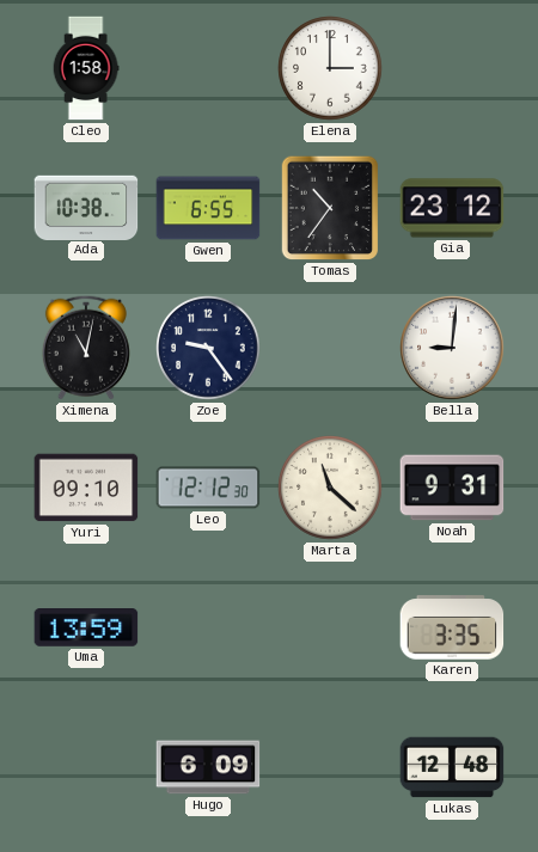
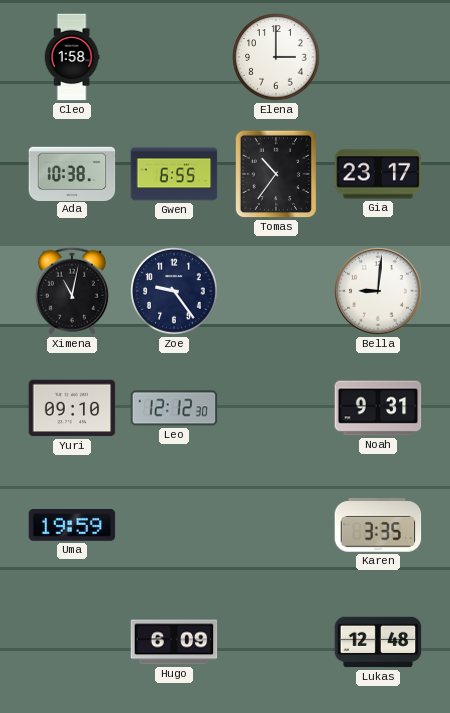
Gia: 23:12 -> 23:17
Marta: 11:22 -> none
Uma: 13:59 -> 19:59
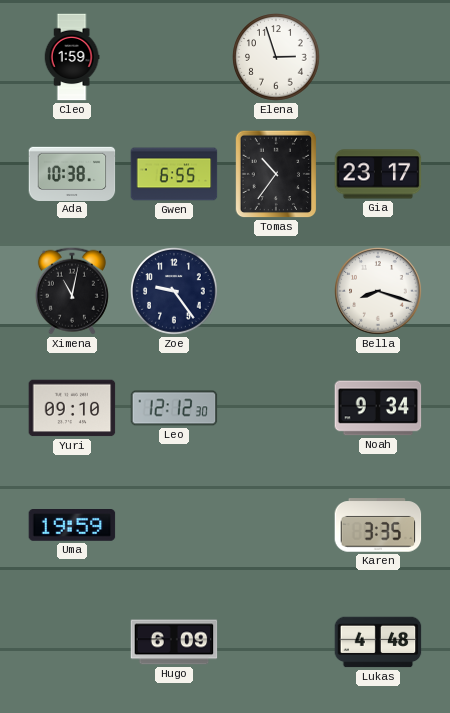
Cleo: 1:58 -> 1:59
Elena: 3:00 -> 2:57
Bella: 9:01 -> 8:18
Noah: 9:31 -> 9:34
Lukas: 12:48 -> 4:48
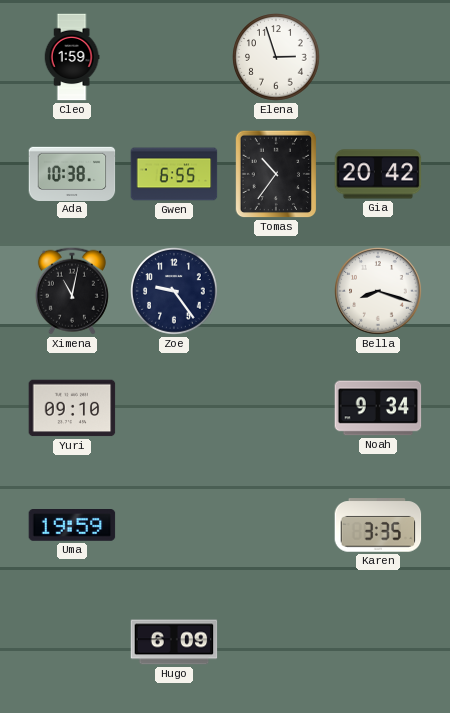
Gia: 23:17 -> 20:42
Leo: 12:12 -> none
Lukas: 4:48 -> none
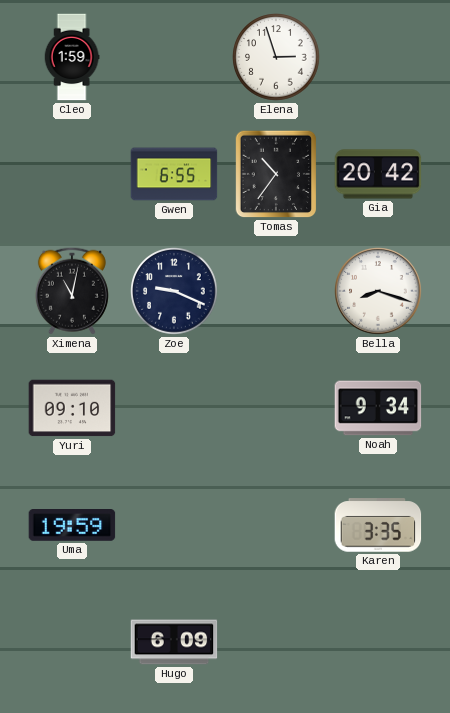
Ada: 10:38 -> none
Zoe: 9:24 -> 9:19
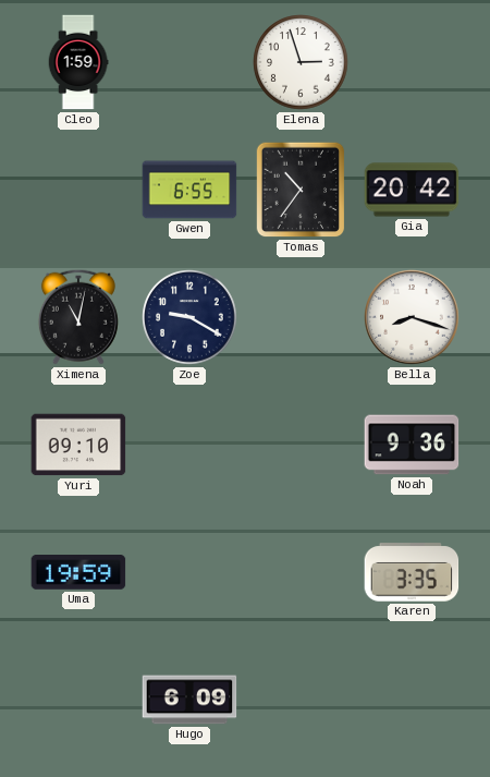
Zoe: 9:19 -> 9:20
Noah: 9:34 -> 9:36
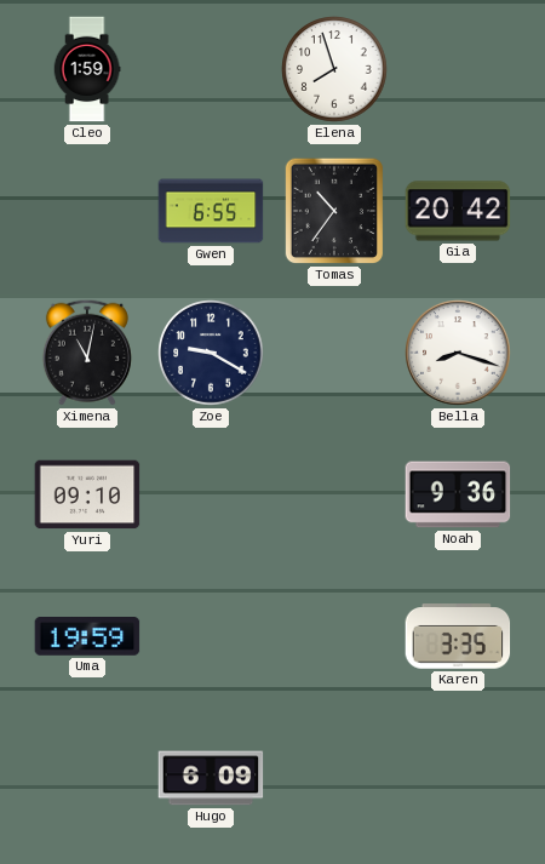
Elena: 2:57 -> 7:57
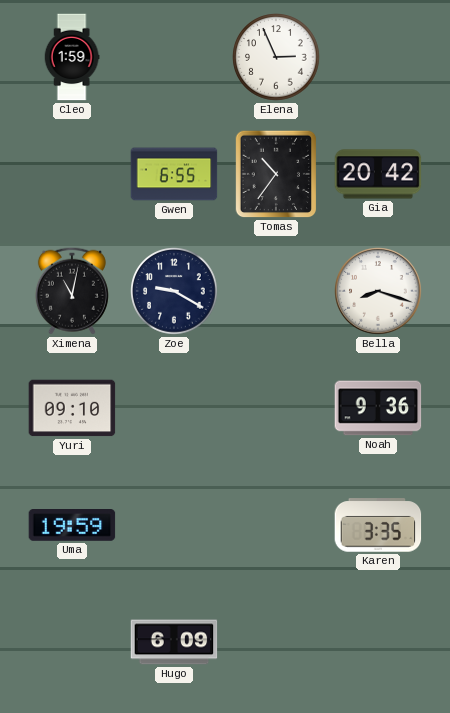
Elena: 7:57 -> 2:56
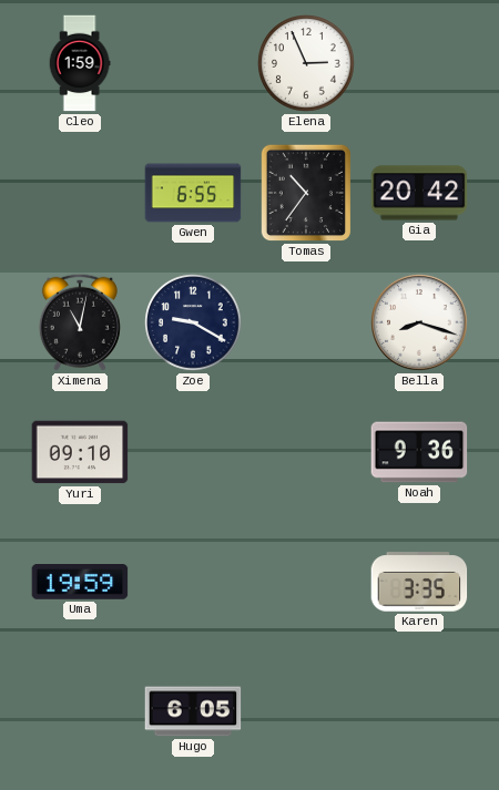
Hugo: 6:09 -> 6:05
